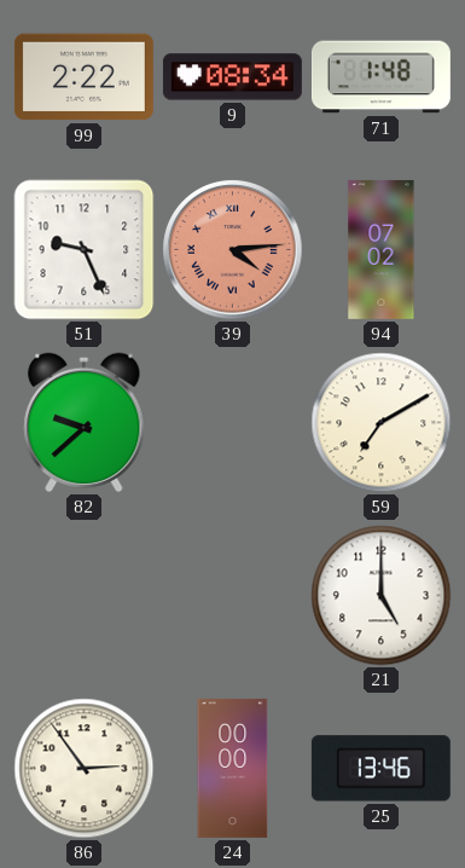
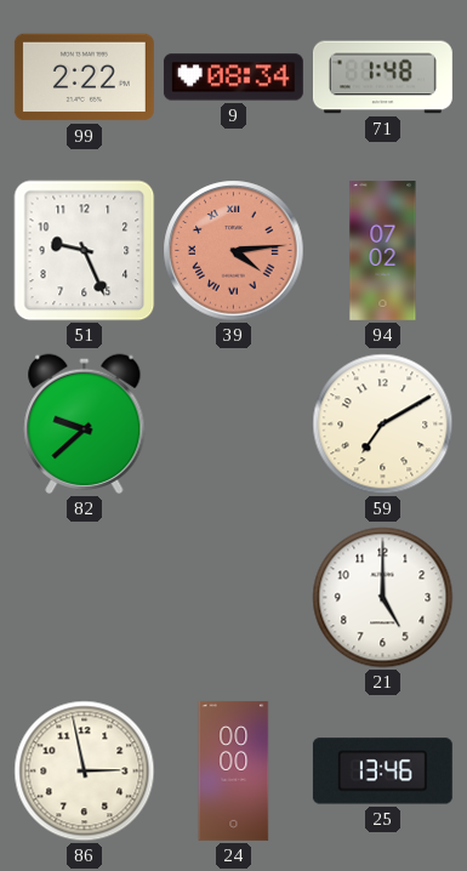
86: 2:54 -> 2:58
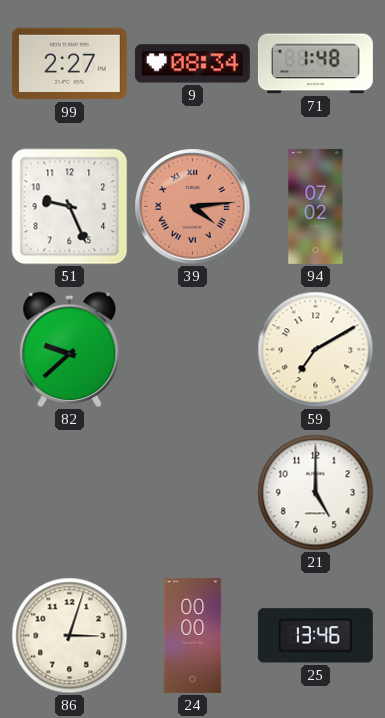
99: 2:22 -> 2:27
86: 2:58 -> 3:03
